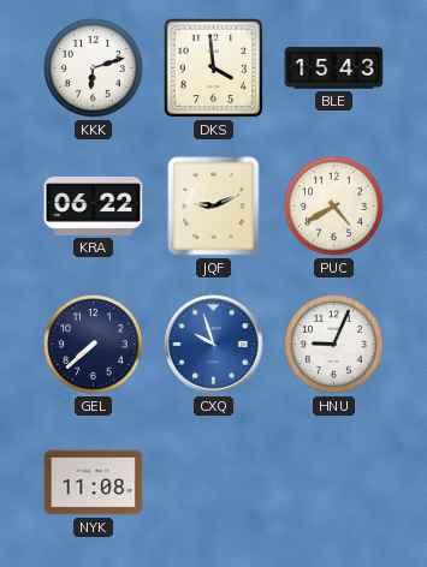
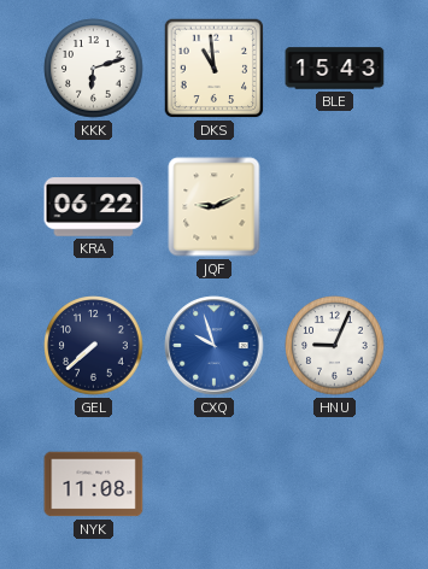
DKS: 3:59 -> 10:59
PUC: 4:40 -> none
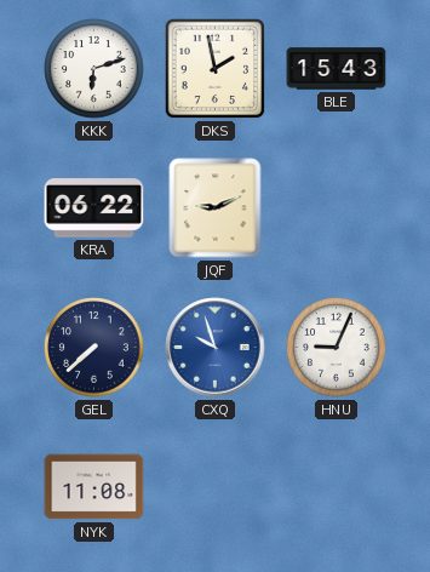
DKS: 10:59 -> 1:58
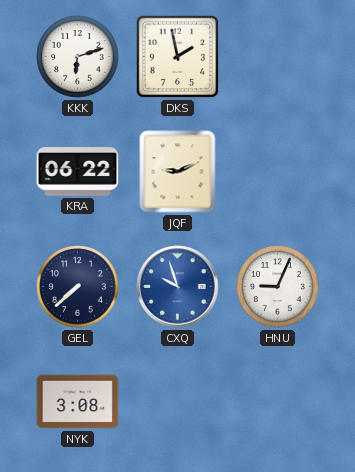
BLE: 15:43 -> none
NYK: 11:08 -> 3:08
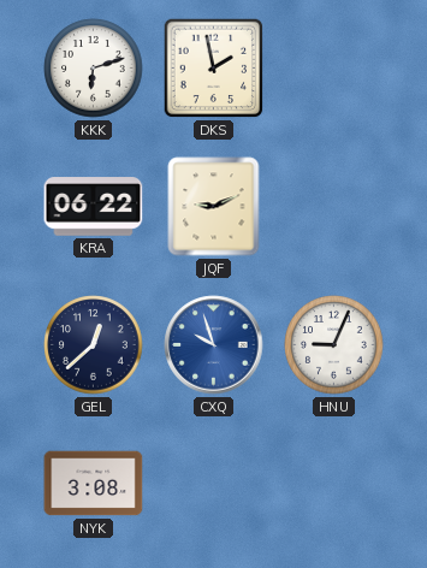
GEL: 7:38 -> 12:38
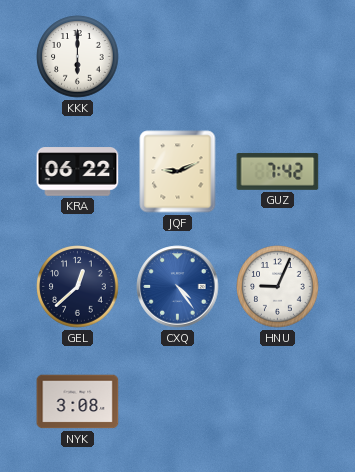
KKK: 6:12 -> 6:00
DKS: 1:58 -> none
GUZ: none -> 7:42
CXQ: 9:57 -> 4:24
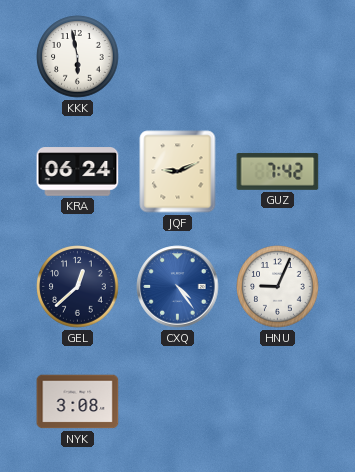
KKK: 6:00 -> 5:58
KRA: 06:22 -> 06:24
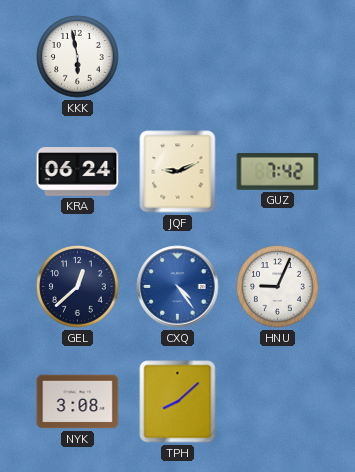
TPH: none -> 8:08
